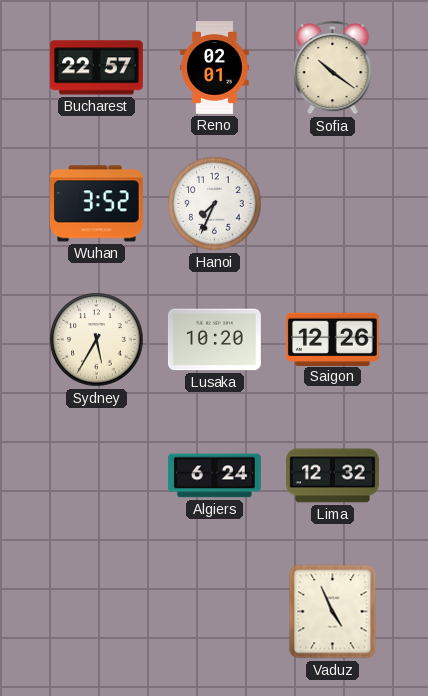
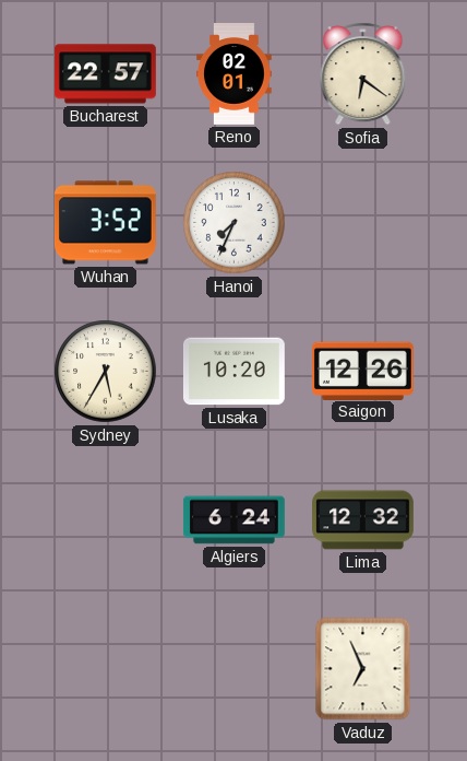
Sofia: 10:21 -> 6:21
Vaduz: 4:56 -> 6:56
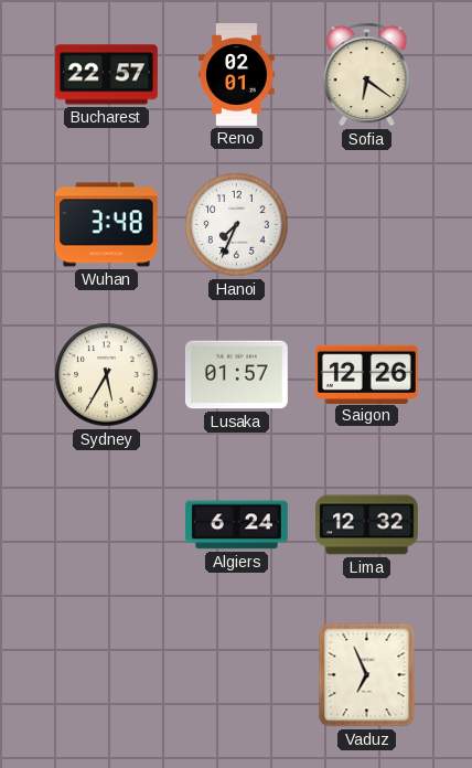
Wuhan: 3:52 -> 3:48
Lusaka: 10:20 -> 01:57
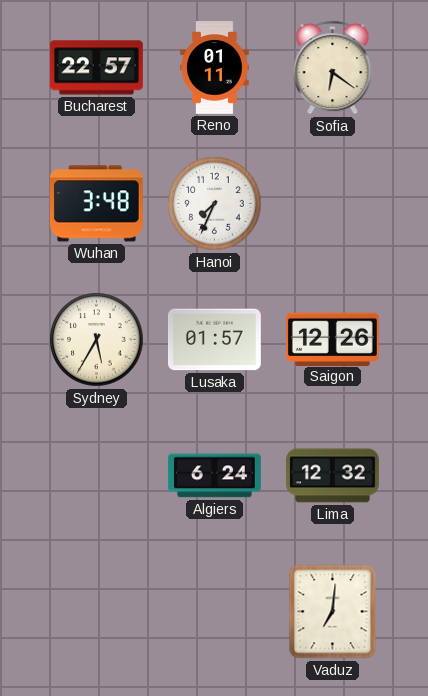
Reno: 02:01 -> 01:11
Vaduz: 6:56 -> 7:01
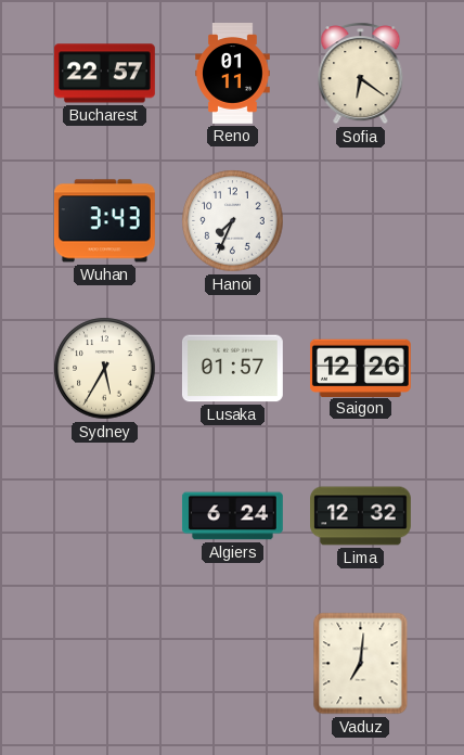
Wuhan: 3:48 -> 3:43
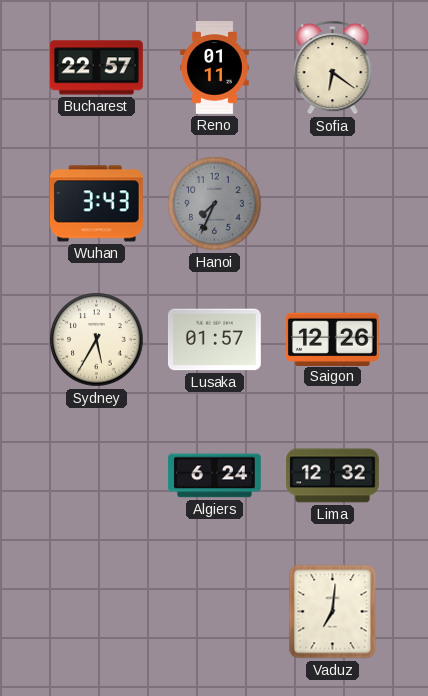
Hanoi dial: white -> grey
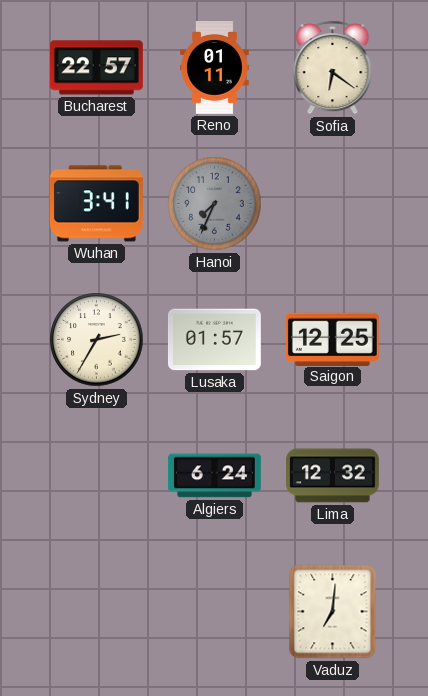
Wuhan: 3:43 -> 3:41
Sydney: 5:35 -> 2:35
Saigon: 12:26 -> 12:25
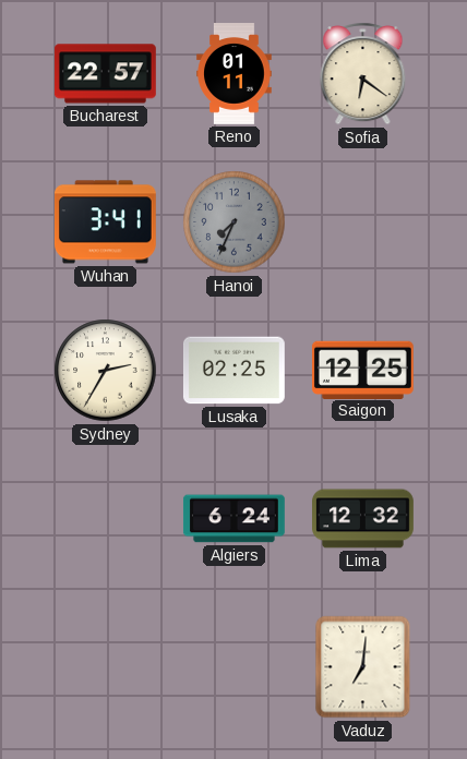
Lusaka: 01:57 -> 02:25
